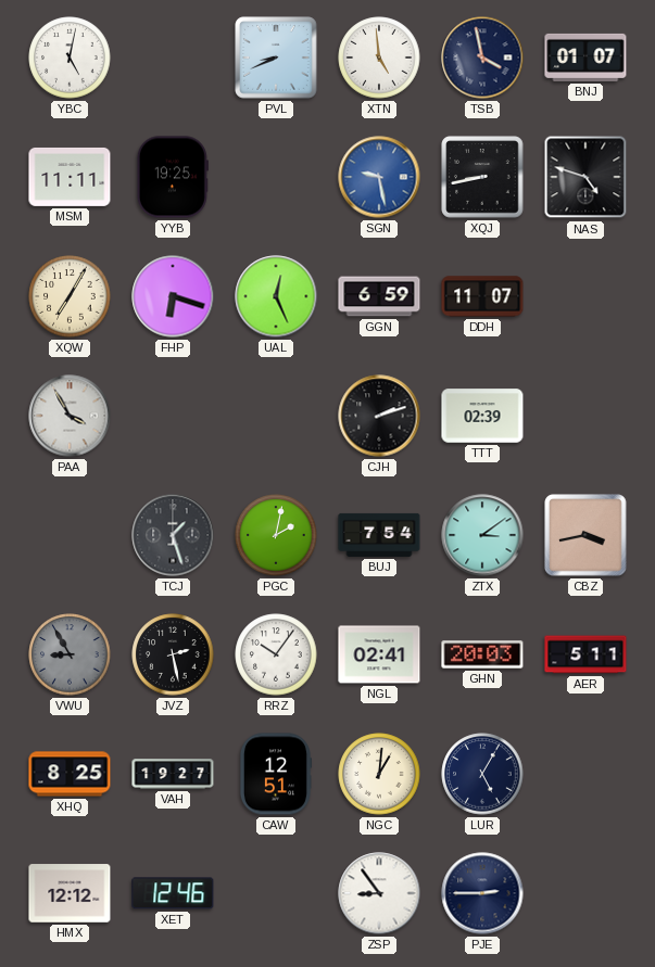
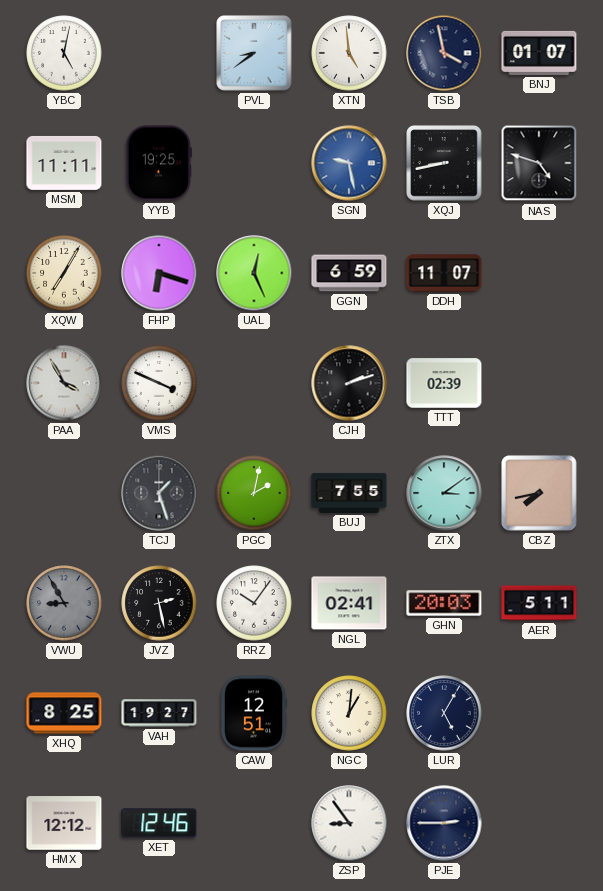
PVL: 8:41 -> 8:39
VMS: none -> 3:49
BUJ: 7:54 -> 7:55
CBZ: 3:43 -> 7:43
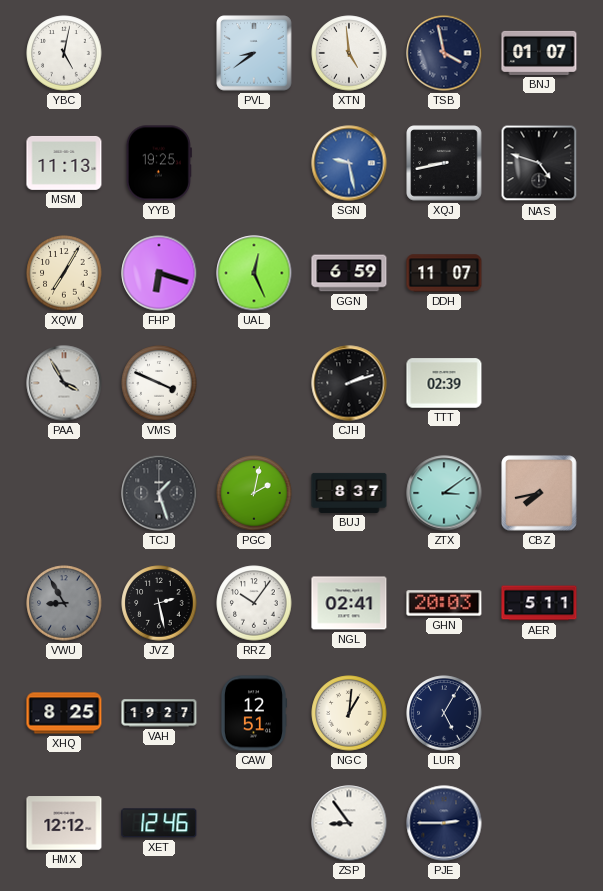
MSM: 11:11 -> 11:13
BUJ: 7:55 -> 8:37
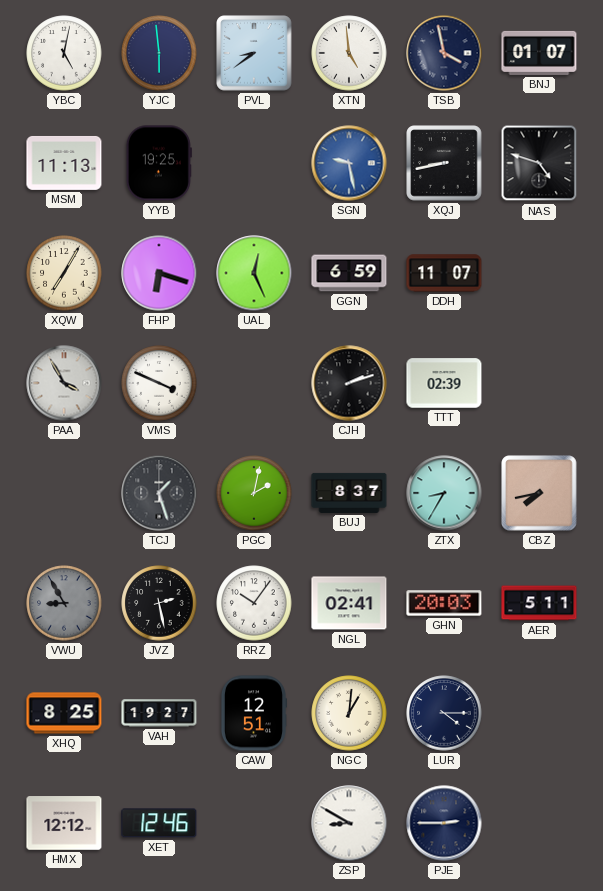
YJC: none -> 5:59
ZTX: 3:09 -> 8:35
LUR: 5:05 -> 4:15
ZSP: 8:54 -> 8:50
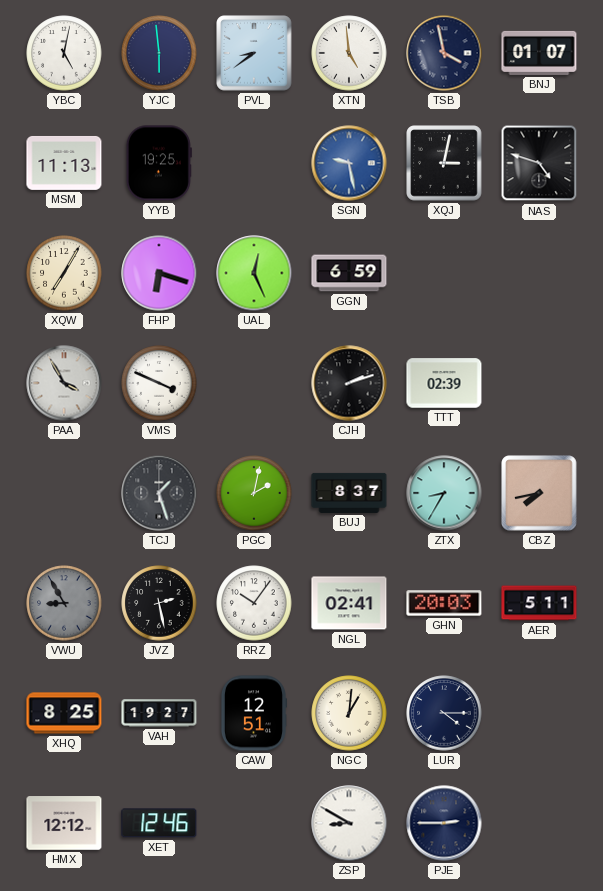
XQJ: 8:43 -> 3:02
DDH: 11:07 -> none
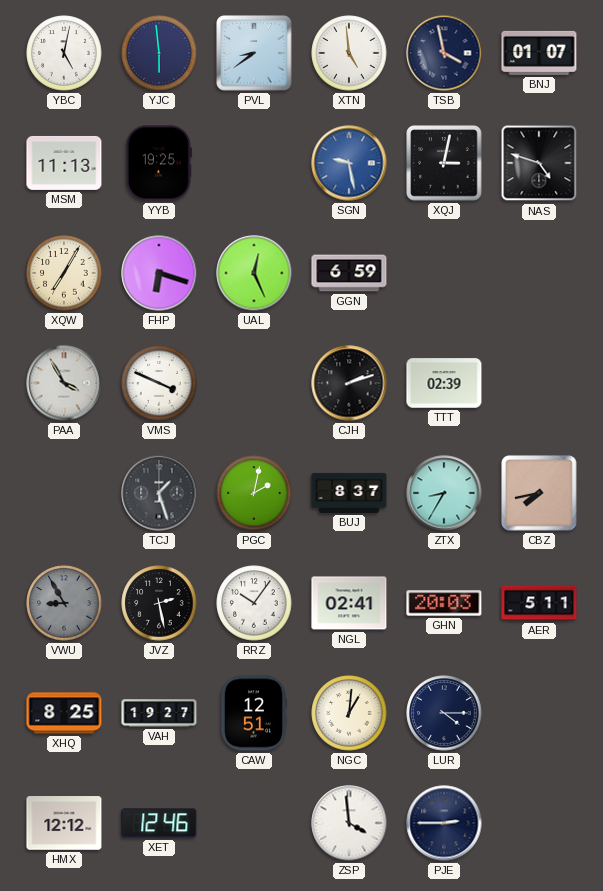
ZSP: 8:50 -> 3:59
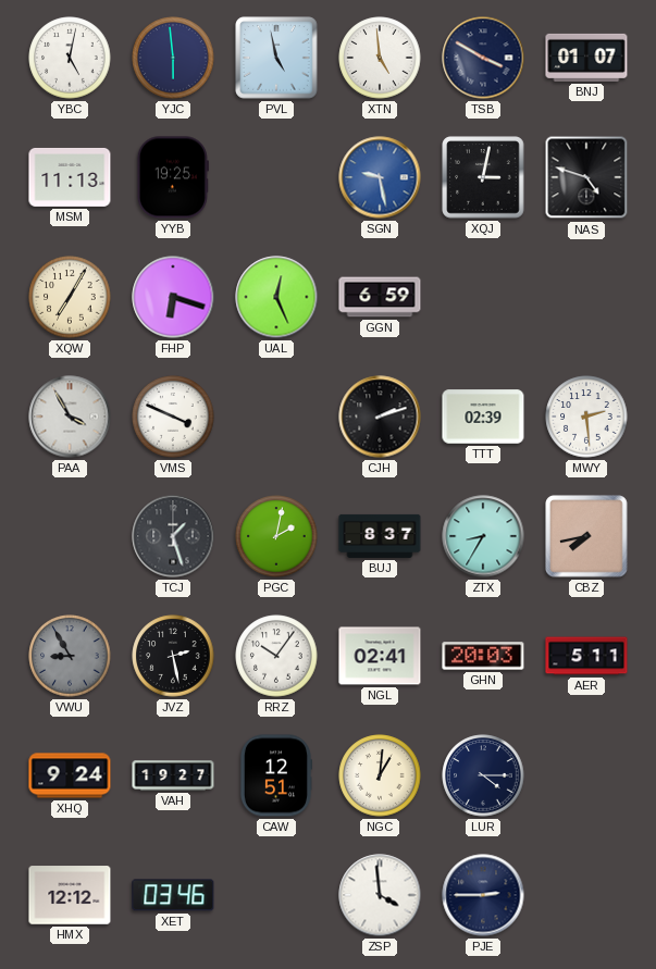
PVL: 8:39 -> 4:58
TSB: 3:58 -> 3:50
MWY: none -> 2:29
XHQ: 8:25 -> 9:24
XET: 12:46 -> 03:46
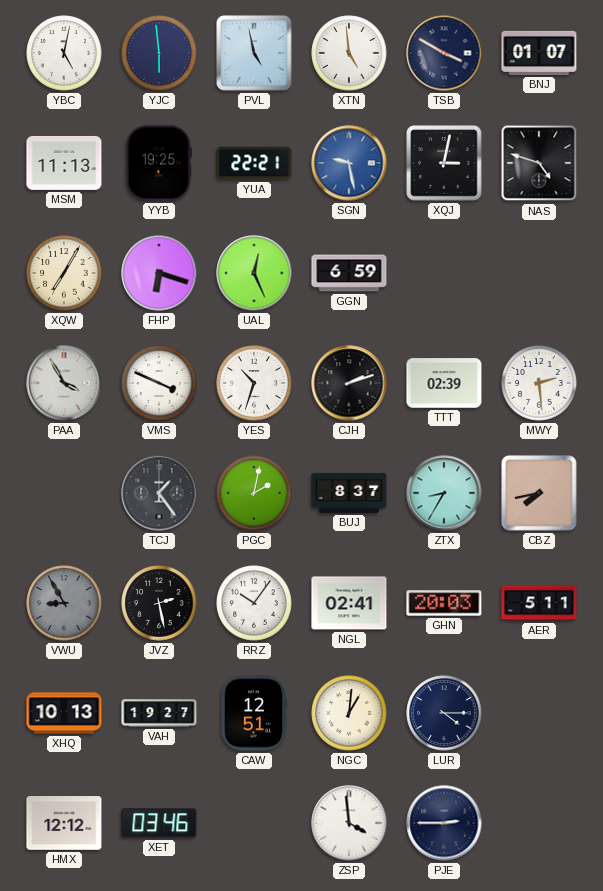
YUA: none -> 22:21
YES: none -> 10:33
TCJ: 1:27 -> 1:24
XHQ: 9:24 -> 10:13
